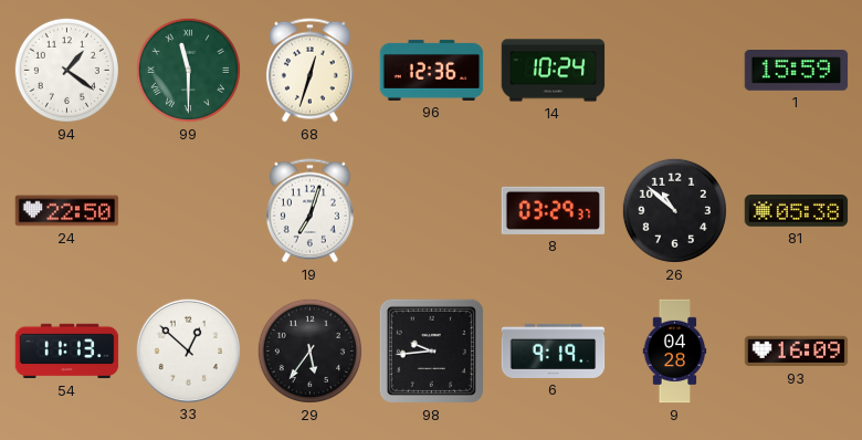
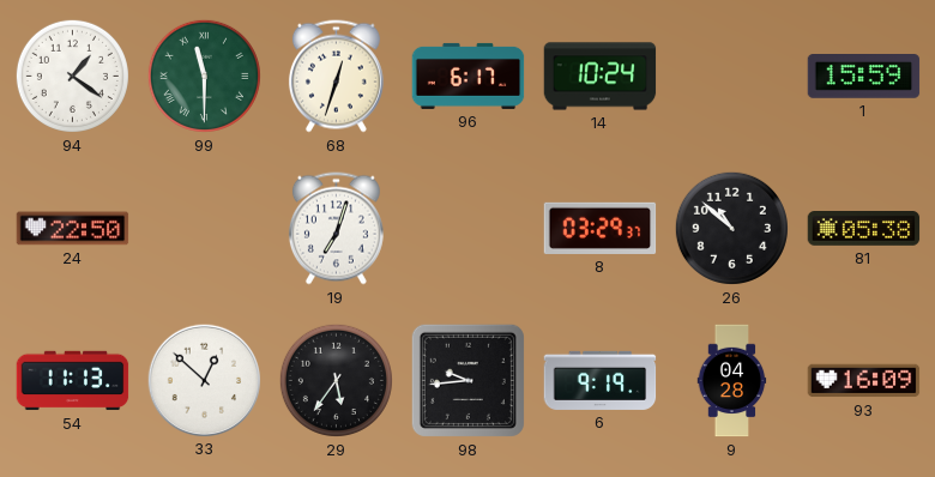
96: 12:36 -> 6:17
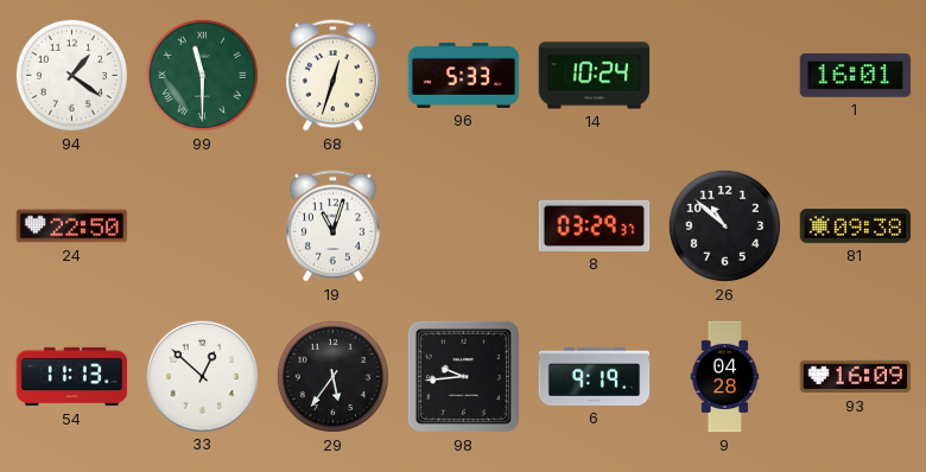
96: 6:17 -> 5:33
1: 15:59 -> 16:01
19: 7:03 -> 11:03
81: 05:38 -> 09:38
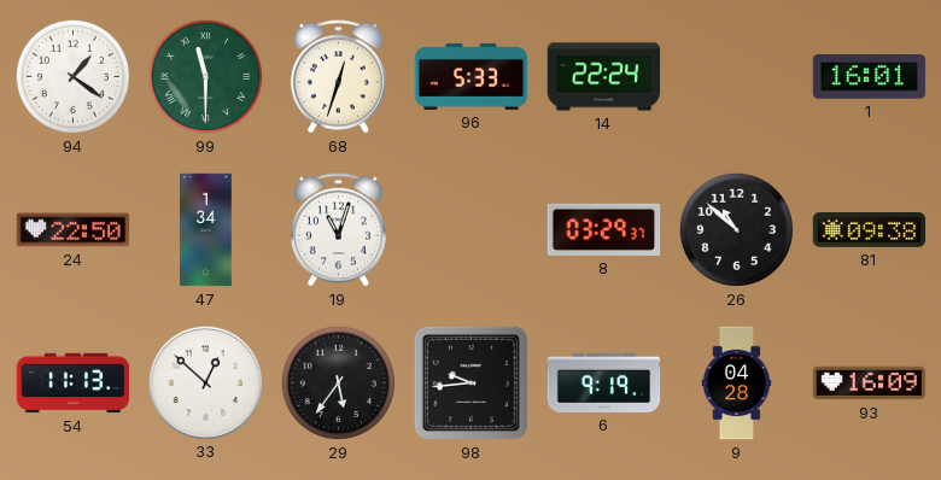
14: 10:24 -> 22:24
47: none -> 1:34
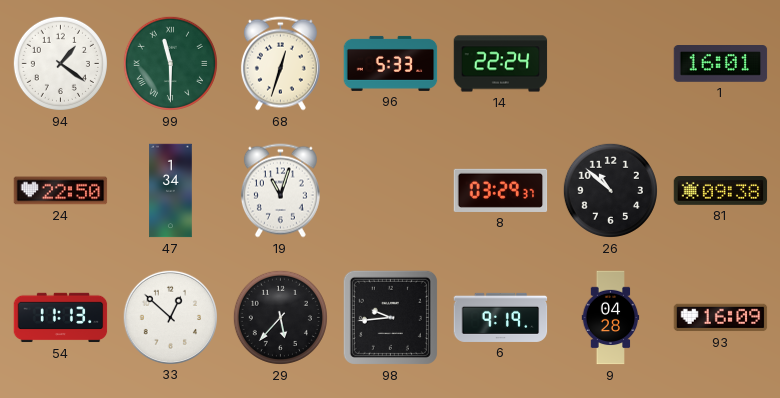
29: 5:36 -> 5:37
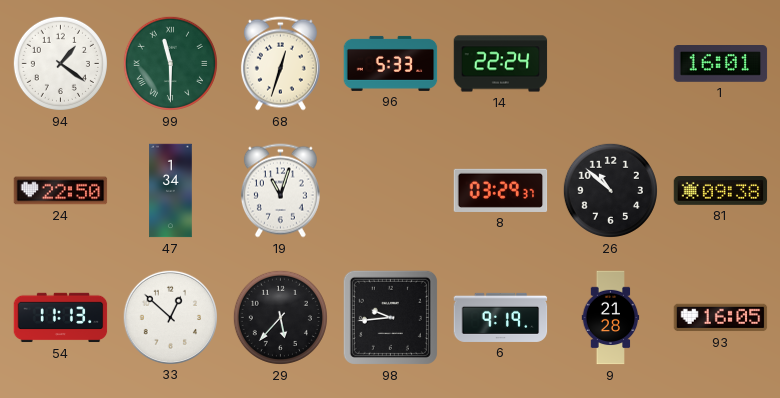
9: 04:28 -> 21:28
93: 16:09 -> 16:05
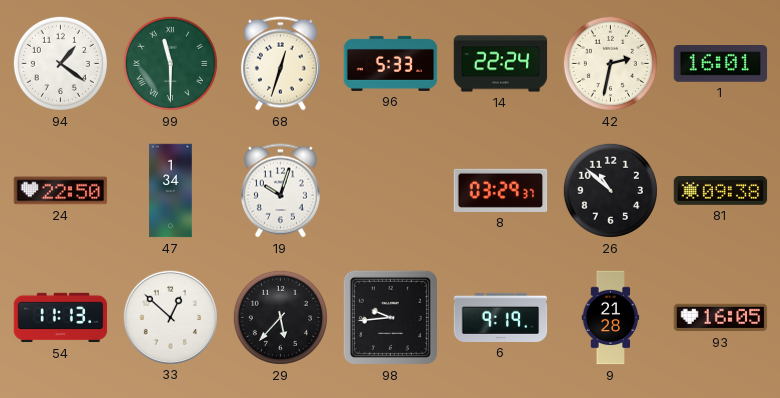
42: none -> 2:32
19: 11:03 -> 10:03
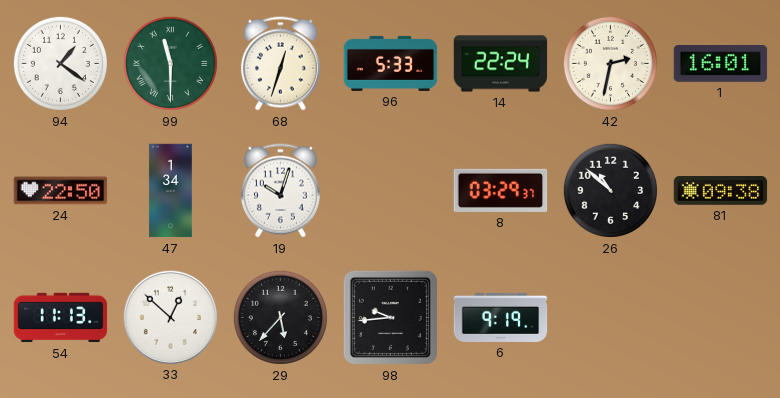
9: 21:28 -> none
93: 16:05 -> none
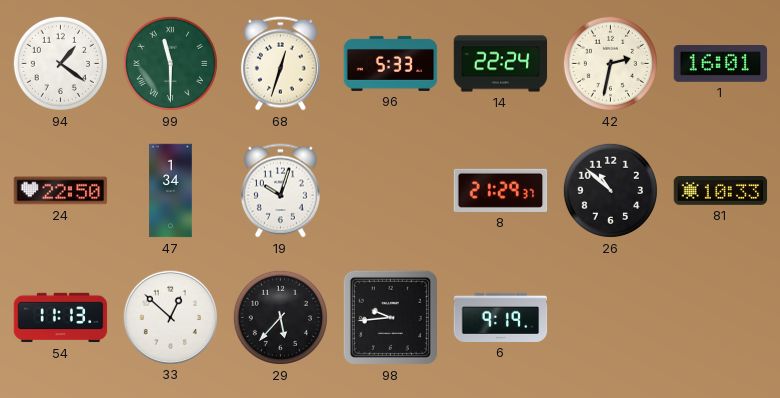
8: 03:29 -> 21:29
81: 09:38 -> 10:33
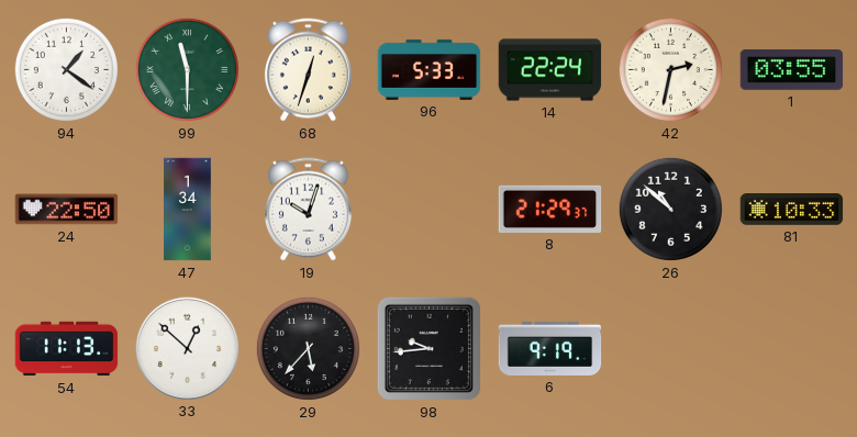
1: 16:01 -> 03:55
